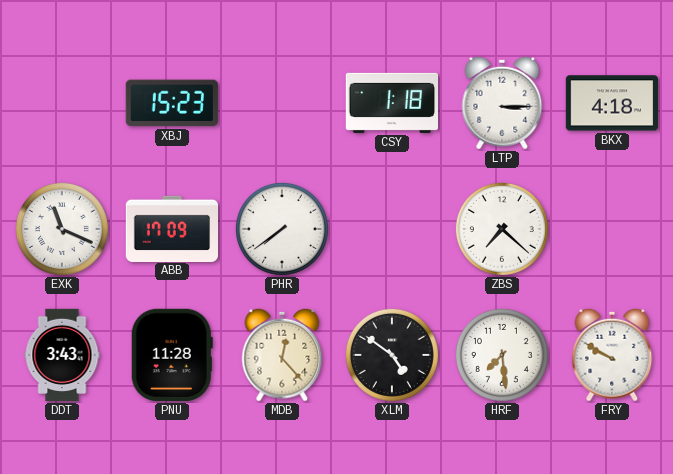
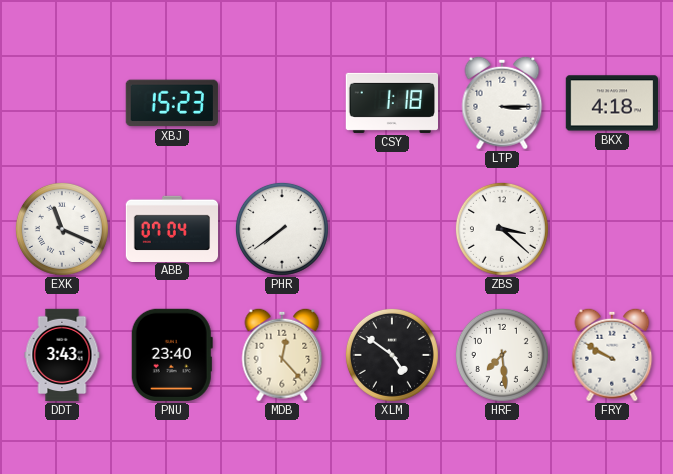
ABB: 17:09 -> 07:04
ZBS: 7:22 -> 3:22
PNU: 11:28 -> 23:40
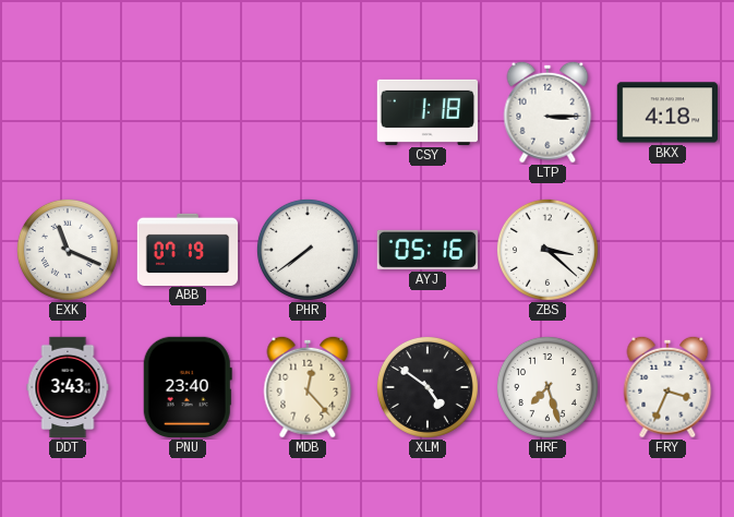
XBJ: 15:23 -> none
ABB: 07:04 -> 07:19
AYJ: none -> 05:16
HRF: 7:29 -> 7:27
FRY: 9:50 -> 3:34
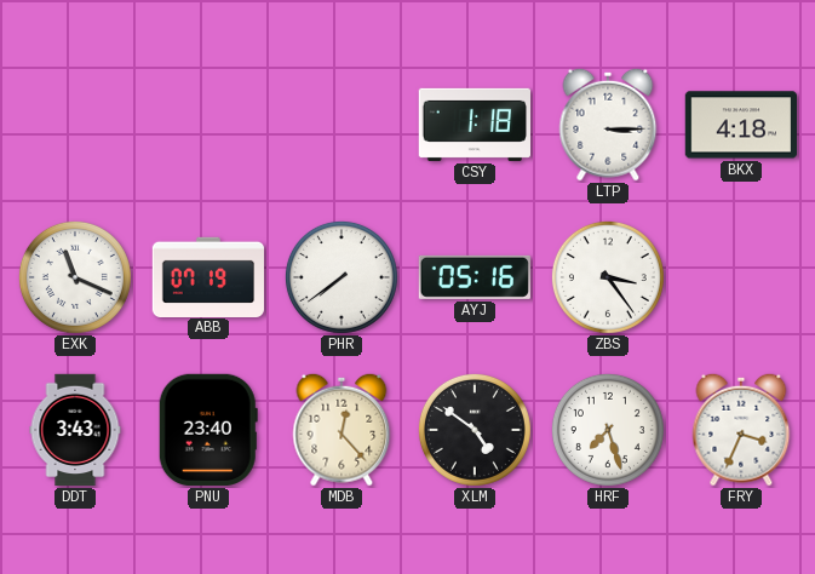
ZBS: 3:22 -> 3:24
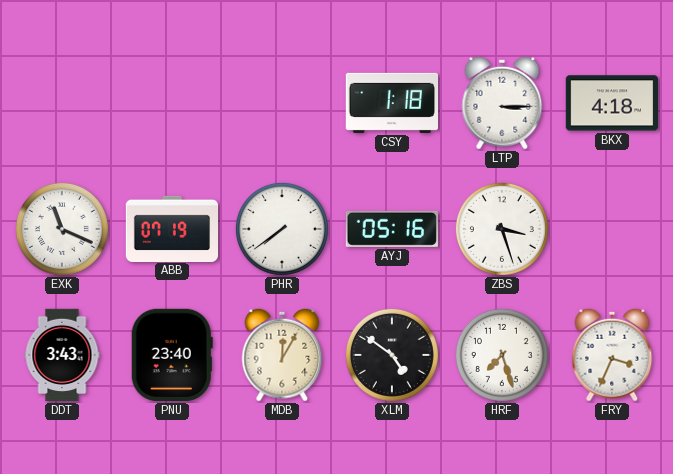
ZBS: 3:24 -> 3:27
MDB: 12:23 -> 12:05
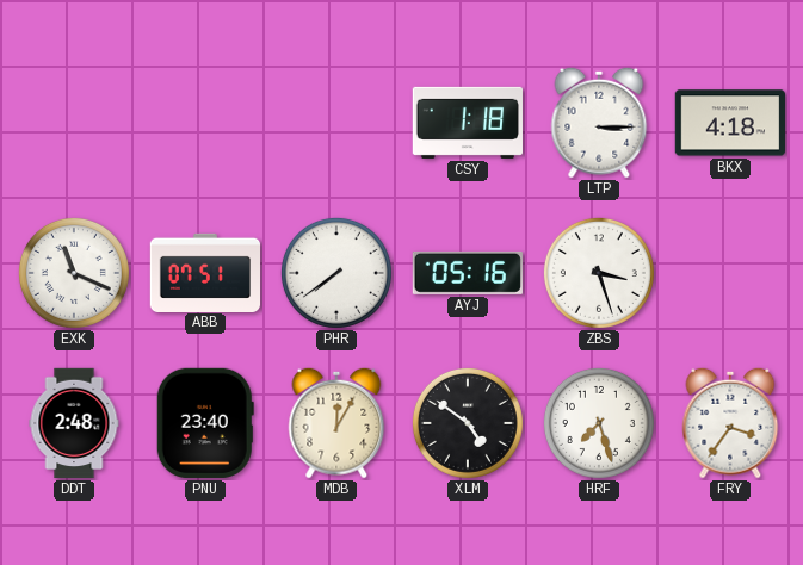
ABB: 07:19 -> 07:51
DDT: 3:43 -> 2:48
FRY: 3:34 -> 3:36
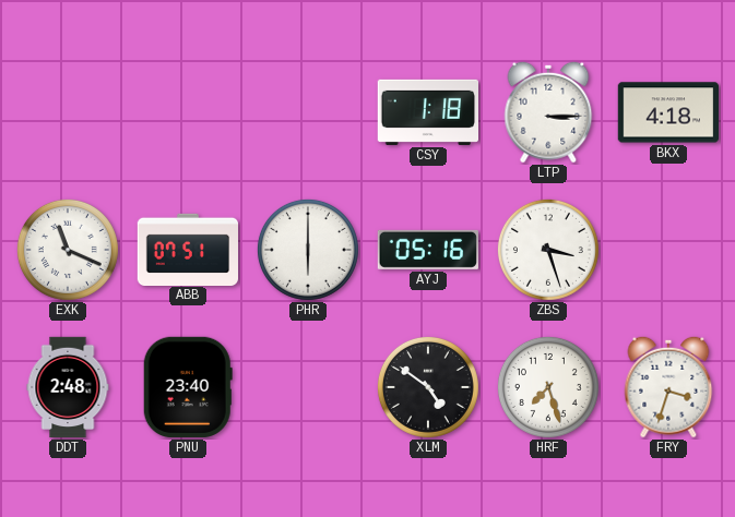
PHR: 7:39 -> 6:00
MDB: 12:05 -> none
FRY: 3:36 -> 3:33
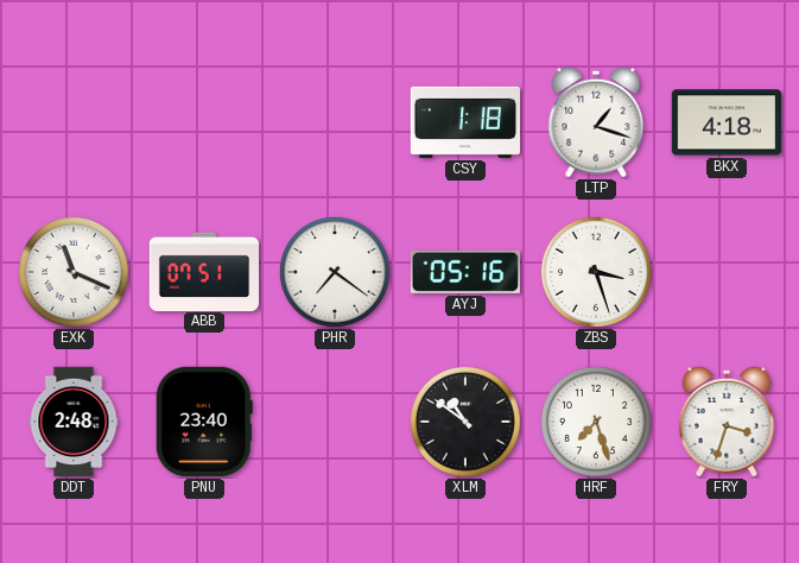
LTP: 3:15 -> 1:18
PHR: 6:00 -> 7:21
XLM: 4:51 -> 10:51
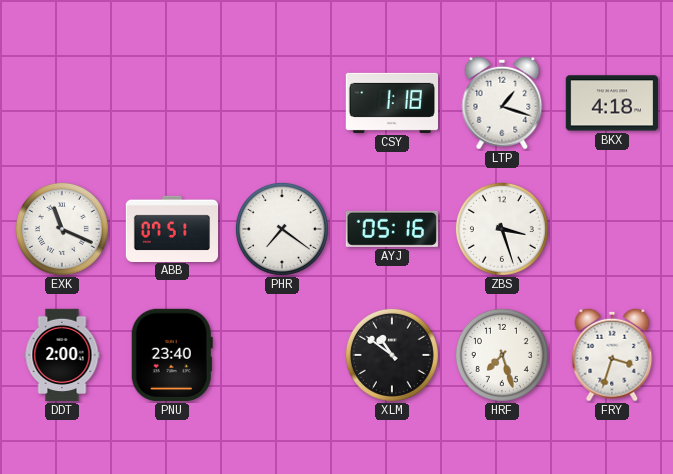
DDT: 2:48 -> 2:00
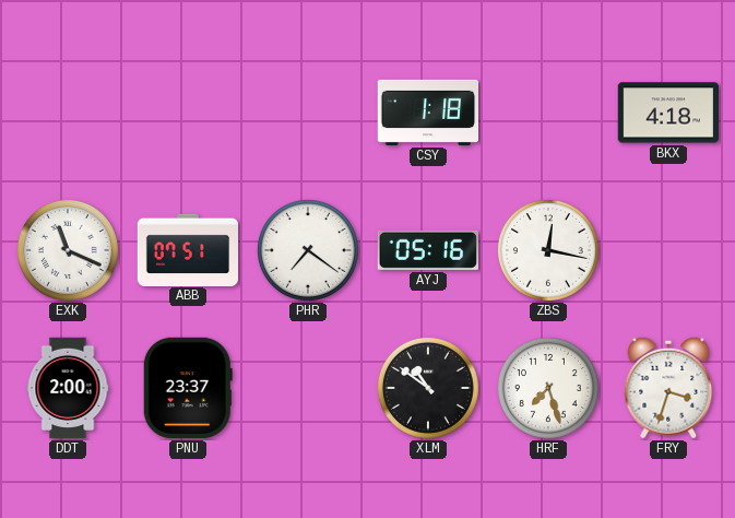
LTP: 1:18 -> none
ZBS: 3:27 -> 12:17
PNU: 23:40 -> 23:37
